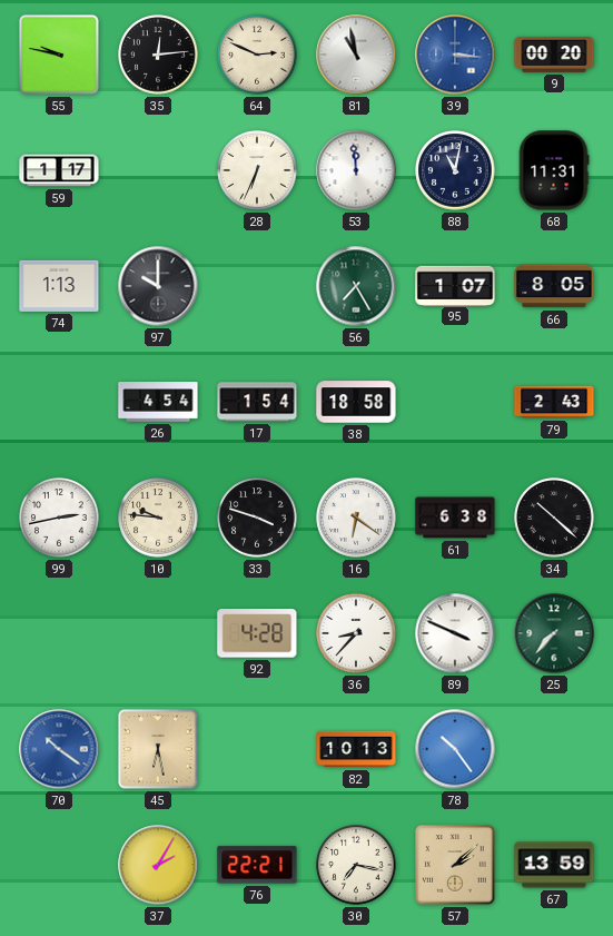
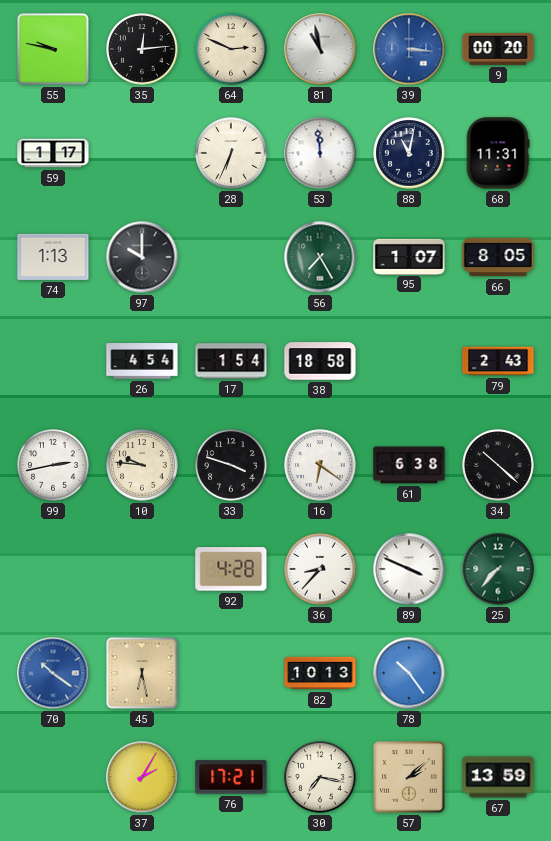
76: 22:21 -> 17:21
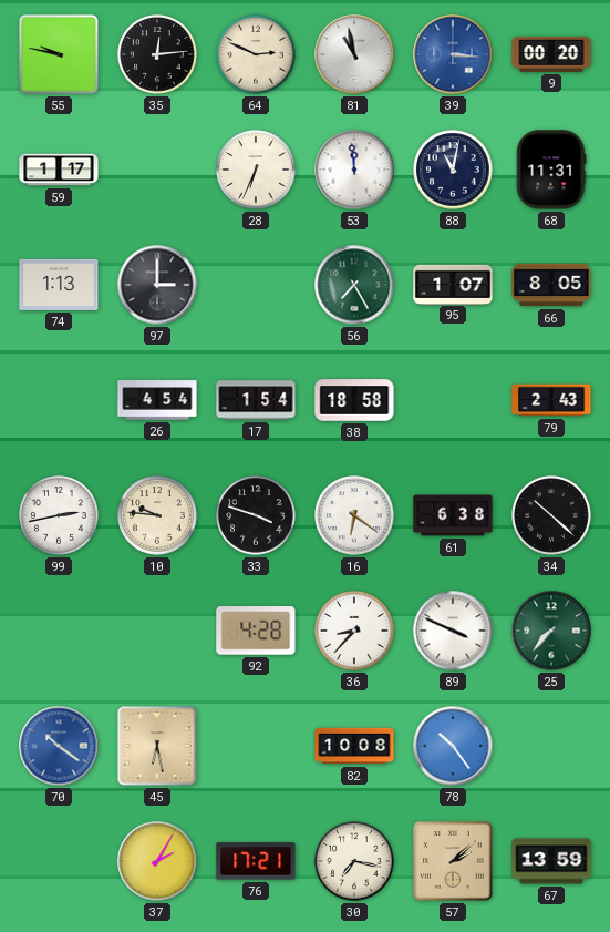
97: 10:00 -> 3:00
82: 10:13 -> 10:08
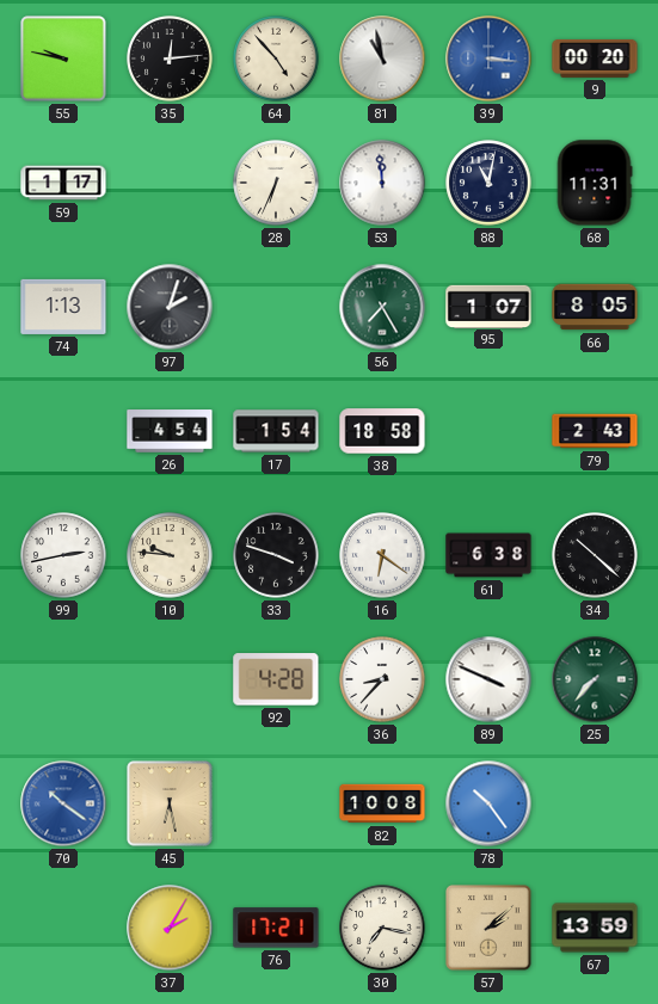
64: 2:49 -> 4:53
97: 3:00 -> 2:03
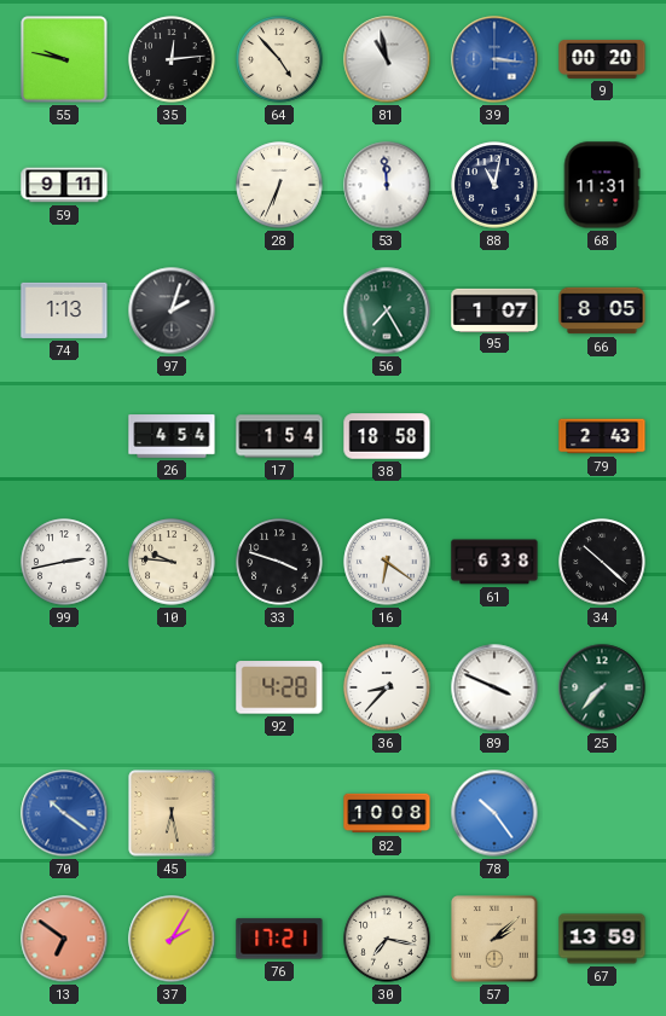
59: 1:17 -> 9:11
13: none -> 6:51
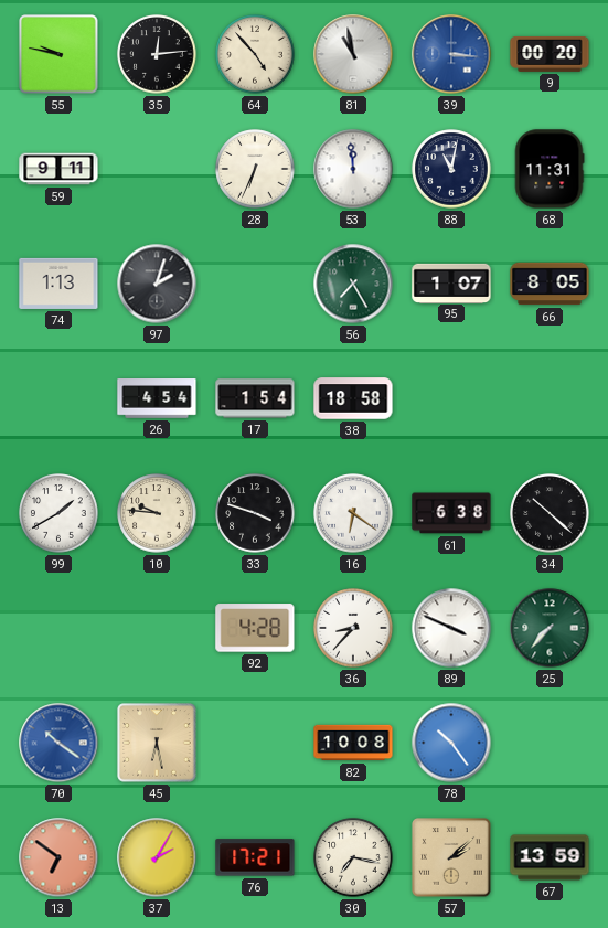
79: 2:43 -> none
99: 2:43 -> 1:40
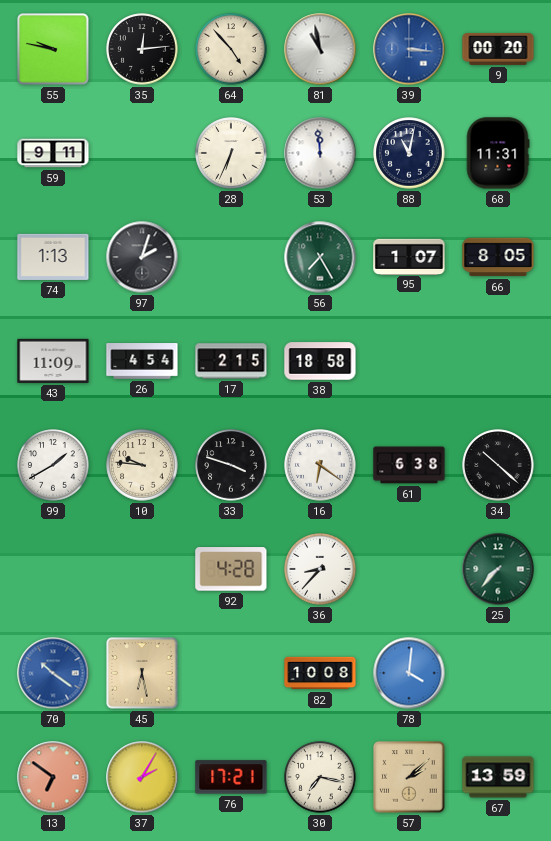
43: none -> 11:09
17: 1:54 -> 2:15
89: 3:49 -> none
78: 10:24 -> 4:01
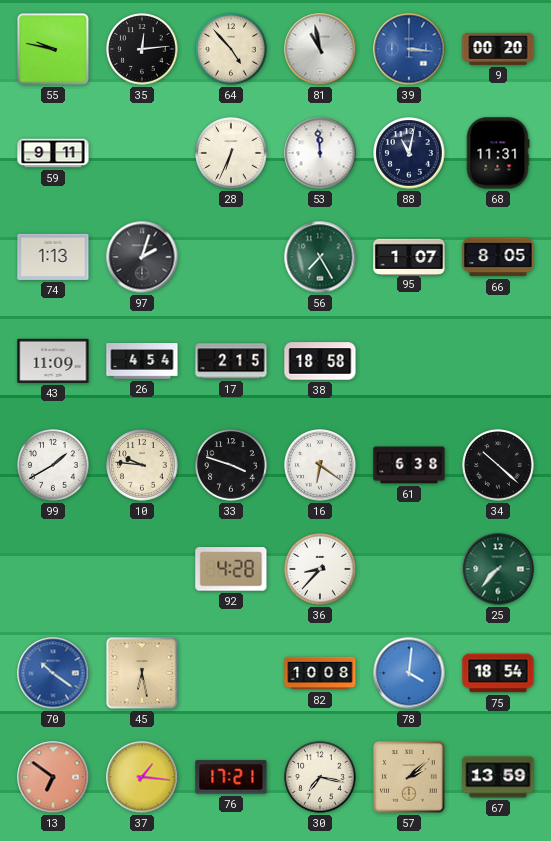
75: none -> 18:54
37: 2:05 -> 1:16
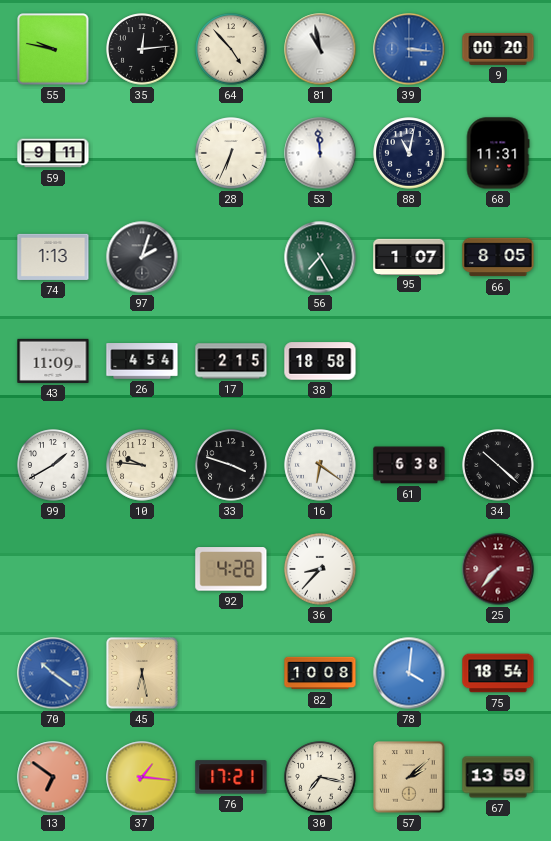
25 dial: green -> burgundy
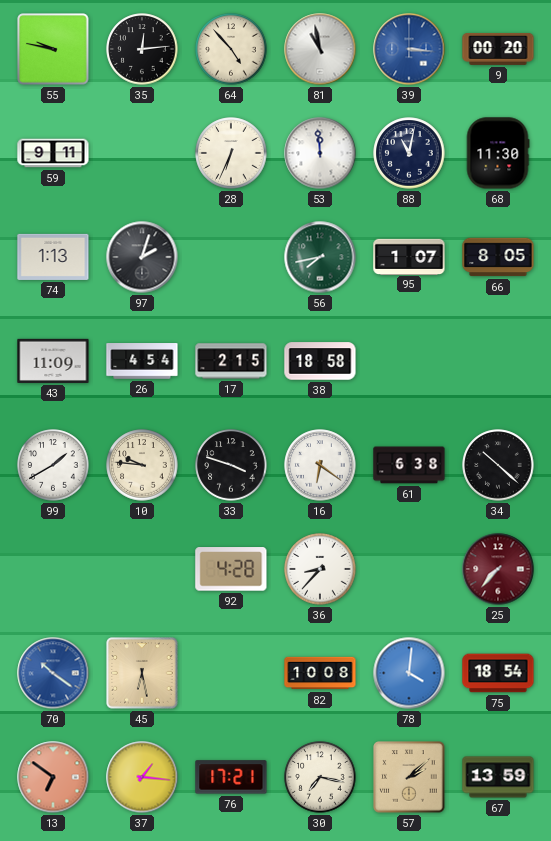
68: 11:31 -> 11:30
56: 7:25 -> 7:43
